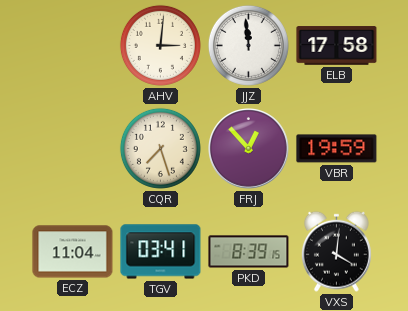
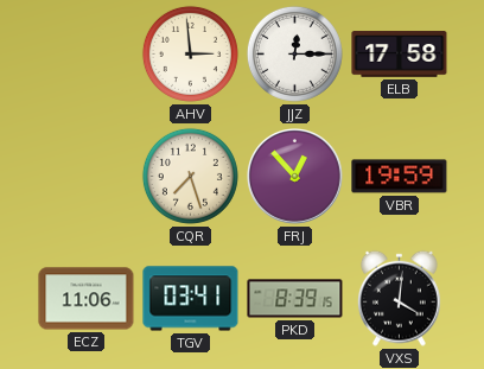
AHV: 3:01 -> 2:59
JJZ: 11:59 -> 12:15
ECZ: 11:04 -> 11:06
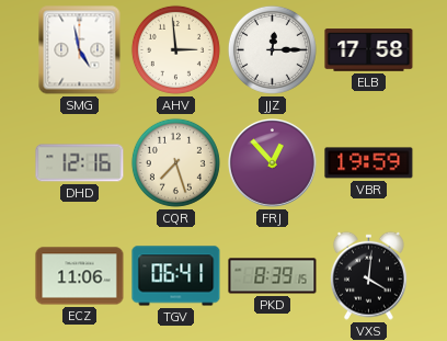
SMG: none -> 4:58
DHD: none -> 12:16
TGV: 03:41 -> 06:41
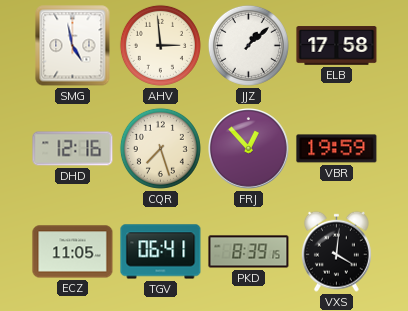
JJZ: 12:15 -> 1:08
ECZ: 11:06 -> 11:05
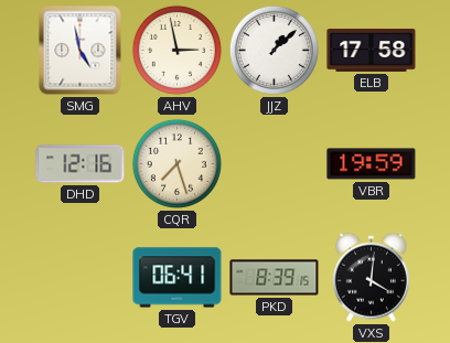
AHV: 2:59 -> 2:58
FRJ: 12:53 -> none
ECZ: 11:05 -> none
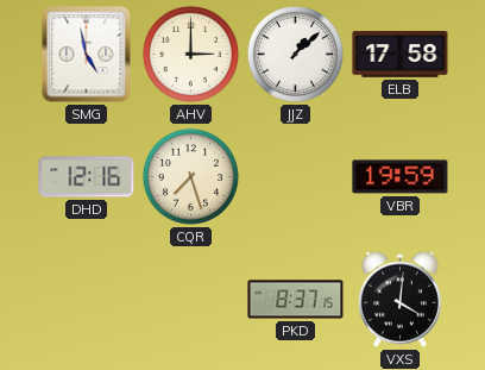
AHV: 2:58 -> 3:00
TGV: 06:41 -> none
PKD: 8:39 -> 8:37
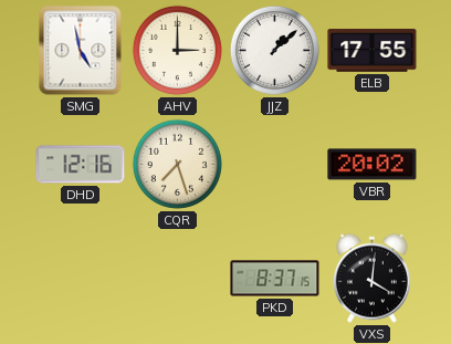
ELB: 17:58 -> 17:55
VBR: 19:59 -> 20:02
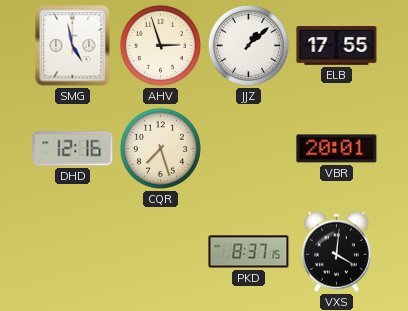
AHV: 3:00 -> 2:57
VBR: 20:02 -> 20:01
